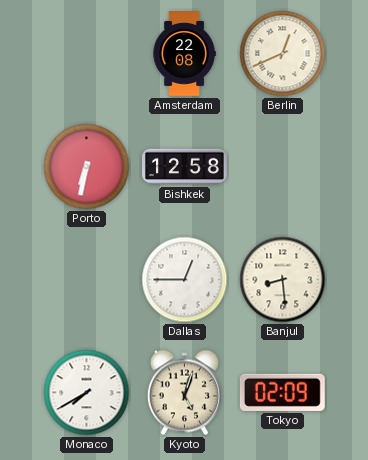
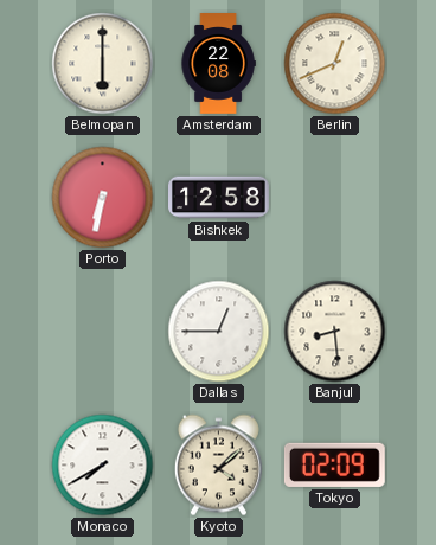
Belmopan: none -> 6:00
Kyoto: 5:03 -> 4:08
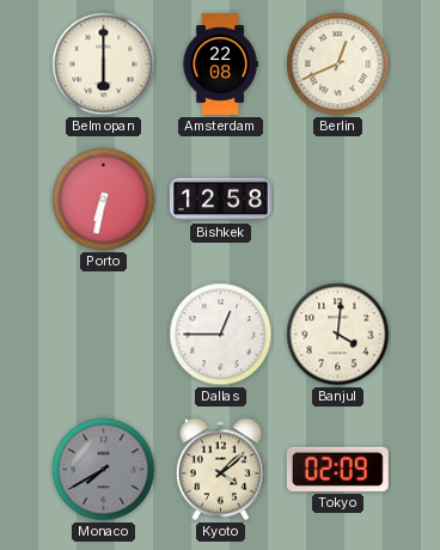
Banjul: 8:29 -> 4:01
Monaco dial: white -> grey
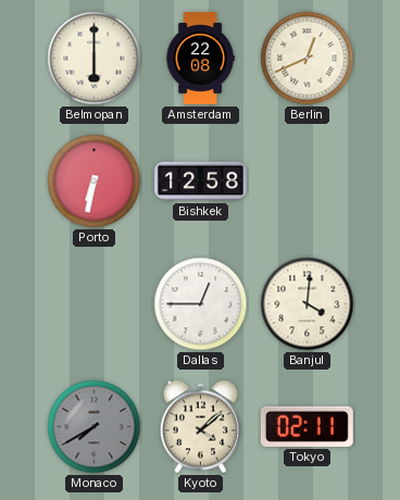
Tokyo: 02:09 -> 02:11
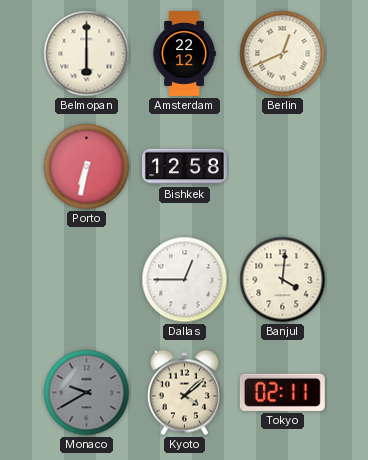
Amsterdam: 22:08 -> 22:12
Monaco: 7:40 -> 9:40
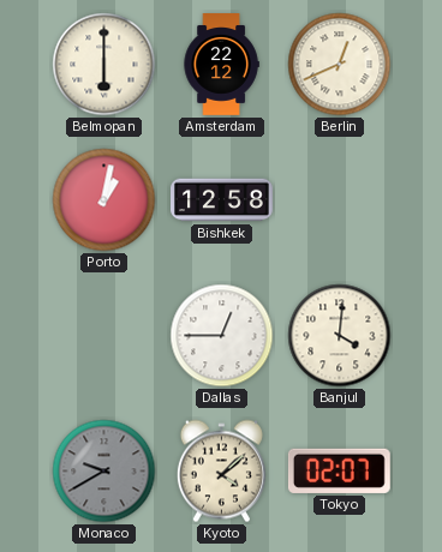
Porto: 6:32 -> 1:02
Tokyo: 02:11 -> 02:07
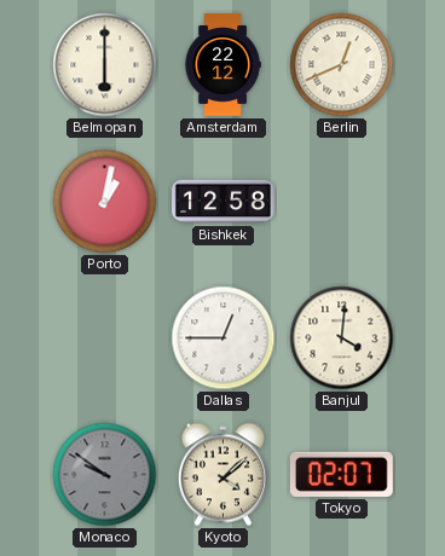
Monaco: 9:40 -> 9:51
